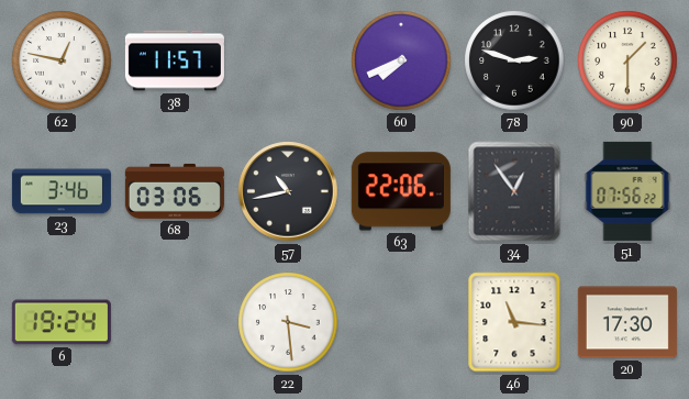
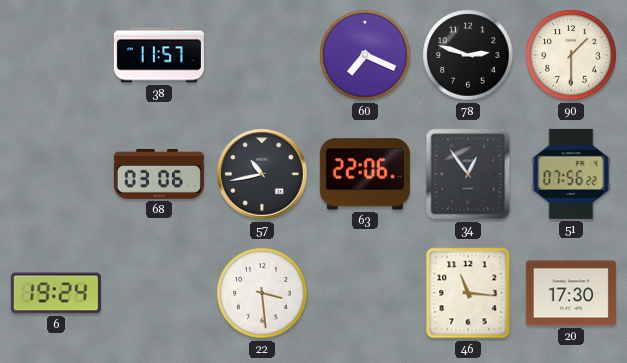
62: 12:47 -> none
60: 7:41 -> 7:19
23: 3:46 -> none
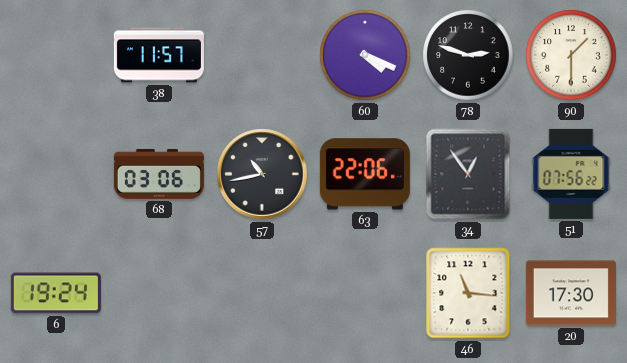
60: 7:19 -> 4:19
22: 3:29 -> none
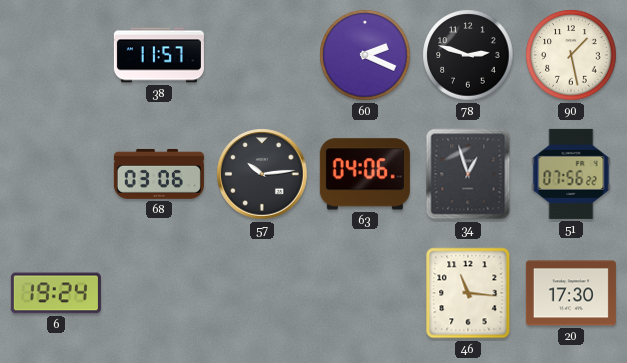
60: 4:19 -> 2:19
90: 1:30 -> 1:28
57: 10:43 -> 10:14
63: 22:06 -> 04:06
34: 12:54 -> 12:57
